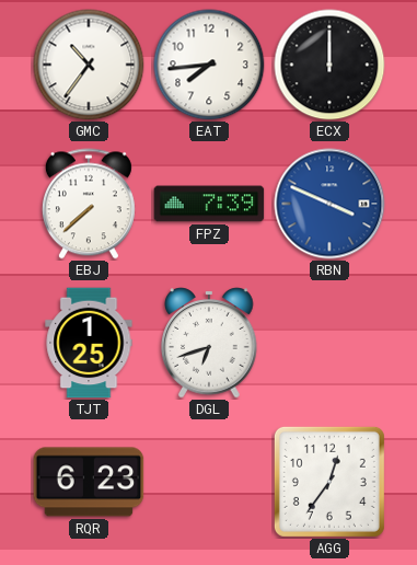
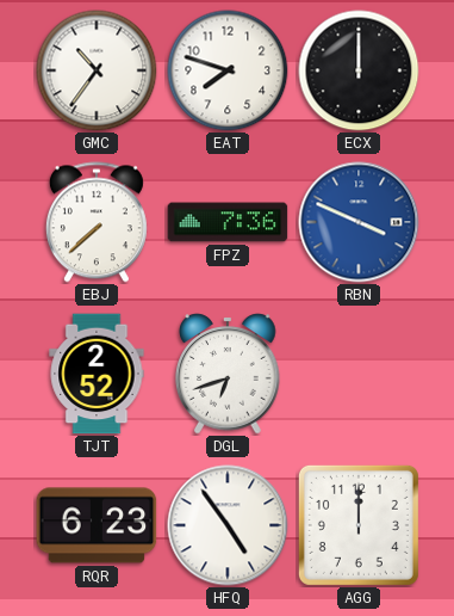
EAT: 7:44 -> 7:48
FPZ: 7:39 -> 7:36
TJT: 1:25 -> 2:52
HFQ: none -> 4:54
AGG: 12:36 -> 12:00
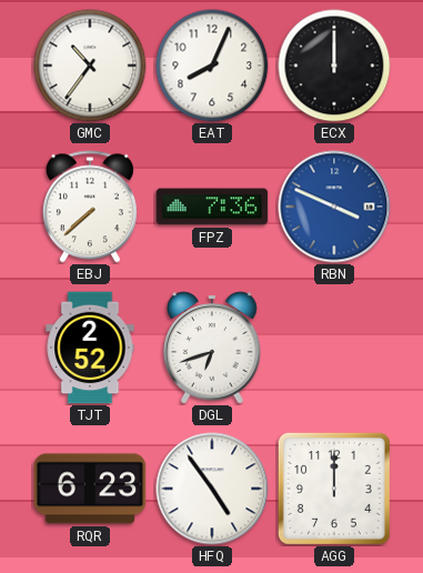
EAT: 7:48 -> 8:04
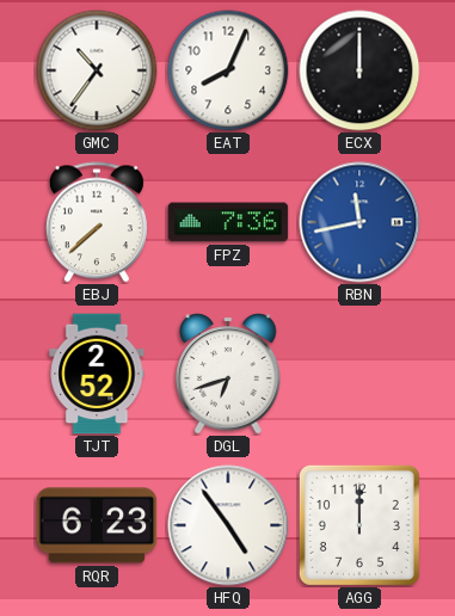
RBN: 3:49 -> 11:43
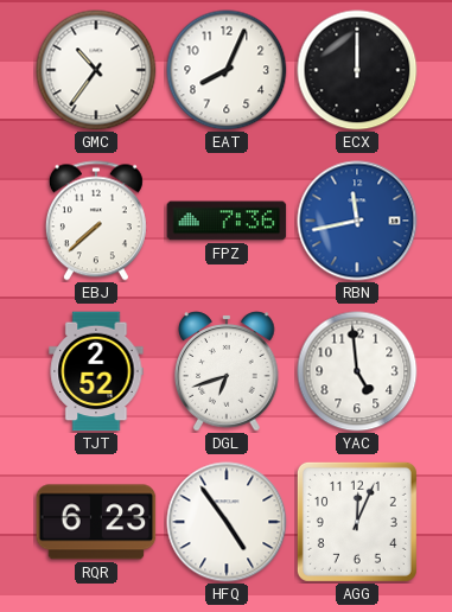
YAC: none -> 4:59
AGG: 12:00 -> 12:04
